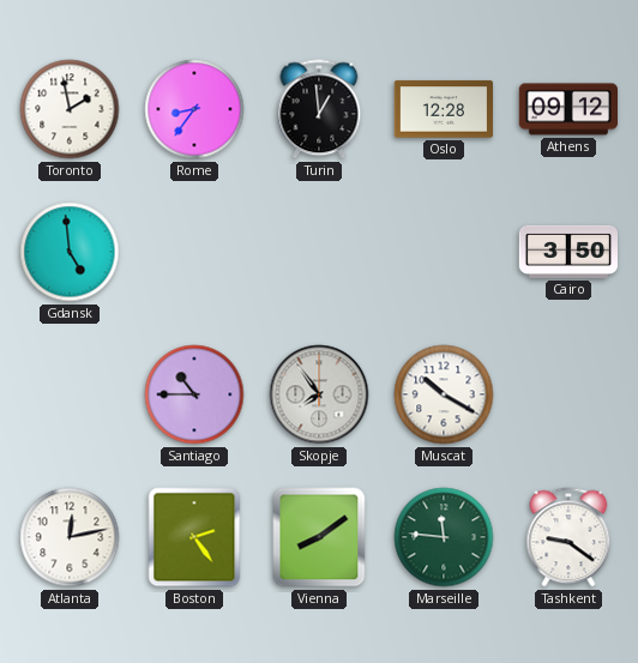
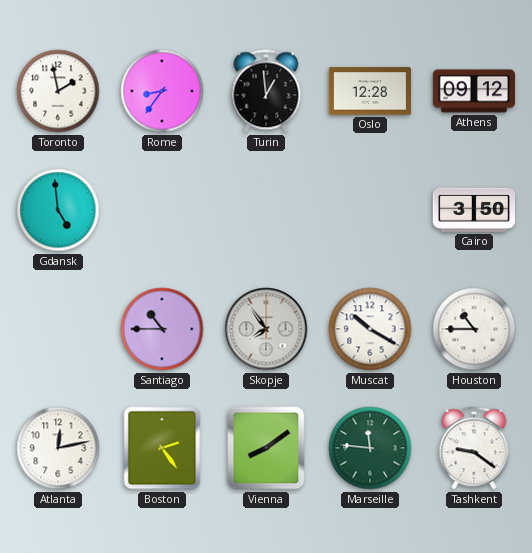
Houston: none -> 10:45
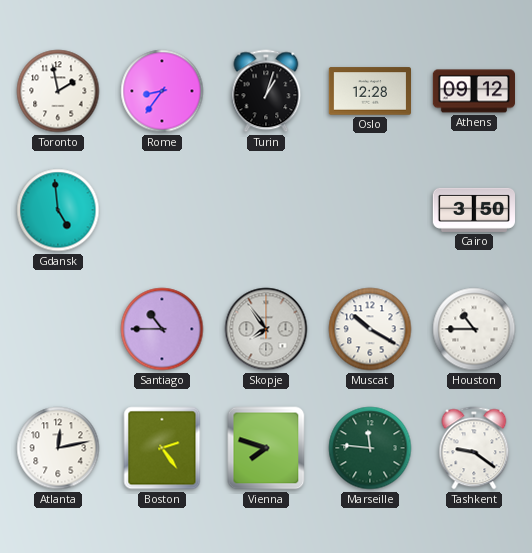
Turin: 12:59 -> 1:03
Vienna: 8:09 -> 7:48
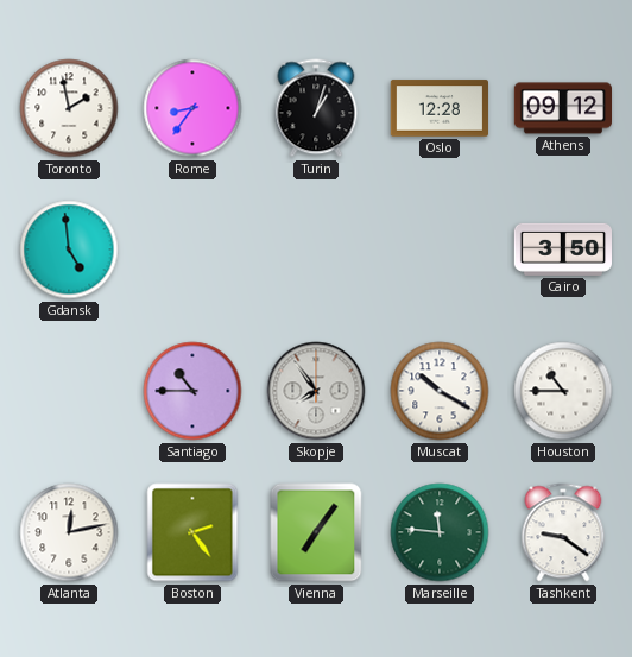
Vienna: 7:48 -> 7:06
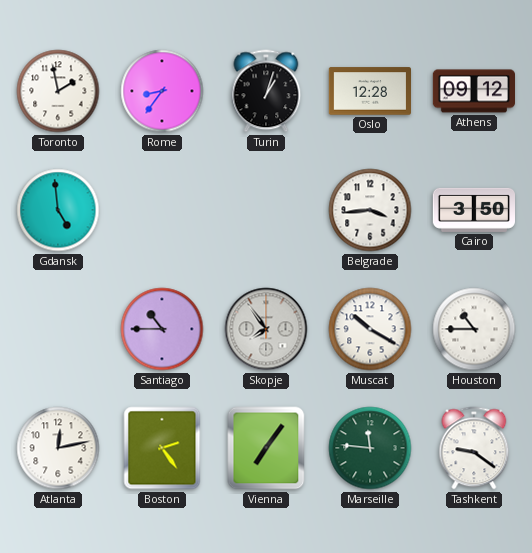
Belgrade: none -> 3:44
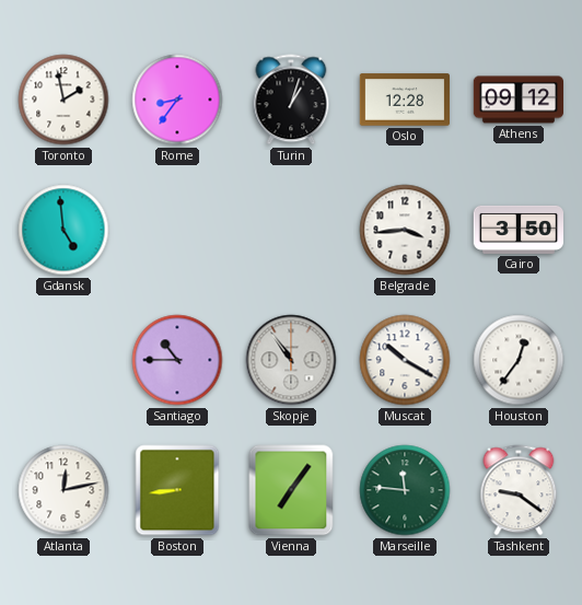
Skopje: 7:54 -> 10:54
Houston: 10:45 -> 12:36
Boston: 2:24 -> 8:44
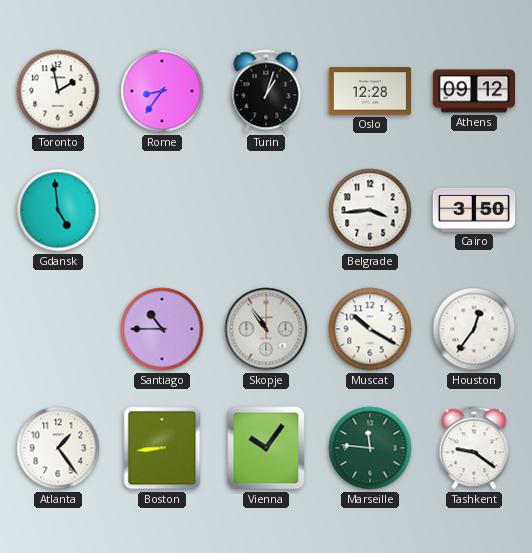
Atlanta: 12:13 -> 1:24
Vienna: 7:06 -> 10:06
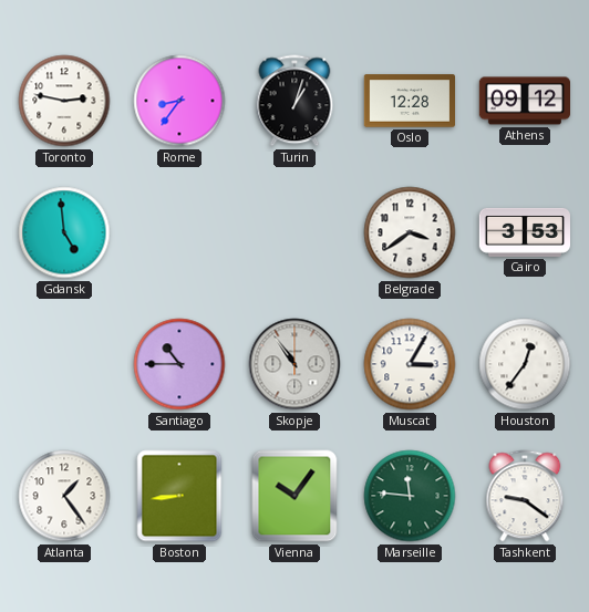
Toronto: 1:58 -> 2:47
Belgrade: 3:44 -> 3:39
Cairo: 3:50 -> 3:53
Muscat: 10:20 -> 3:05
